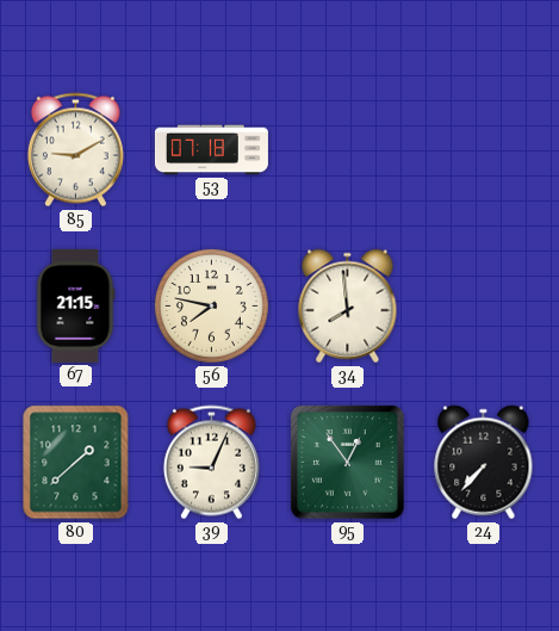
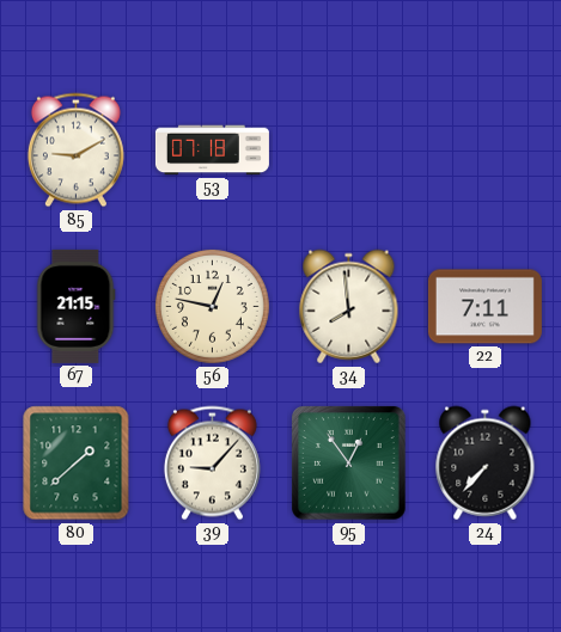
56: 7:47 -> 12:47
22: none -> 7:11
39: 9:04 -> 9:07
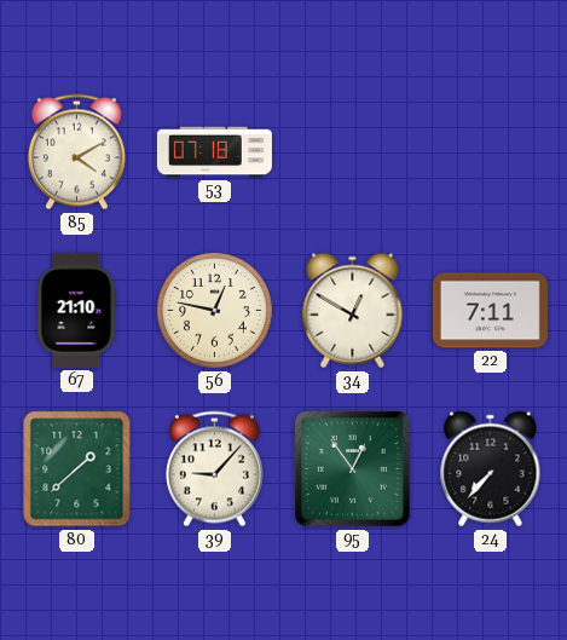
85: 9:10 -> 4:10
67: 21:15 -> 21:10
34: 7:59 -> 12:50
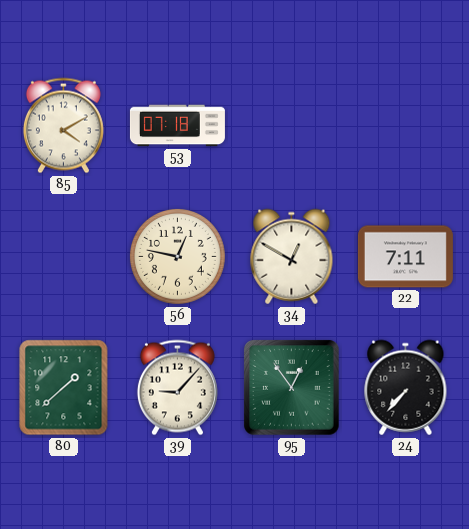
67: 21:10 -> none
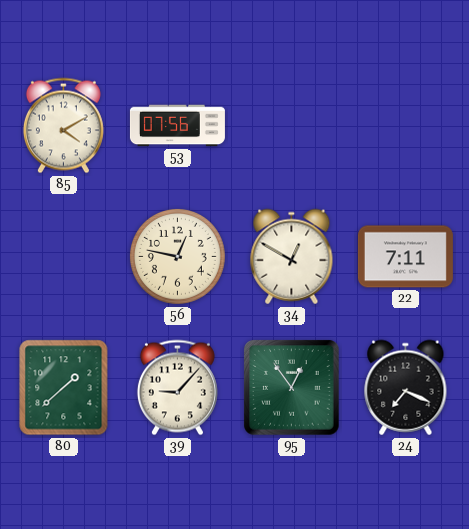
53: 07:18 -> 07:56
24: 7:37 -> 7:19
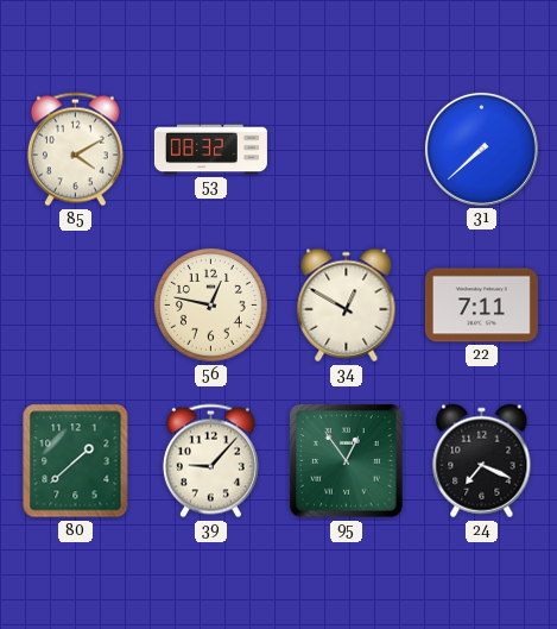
53: 07:56 -> 08:32
31: none -> 7:38
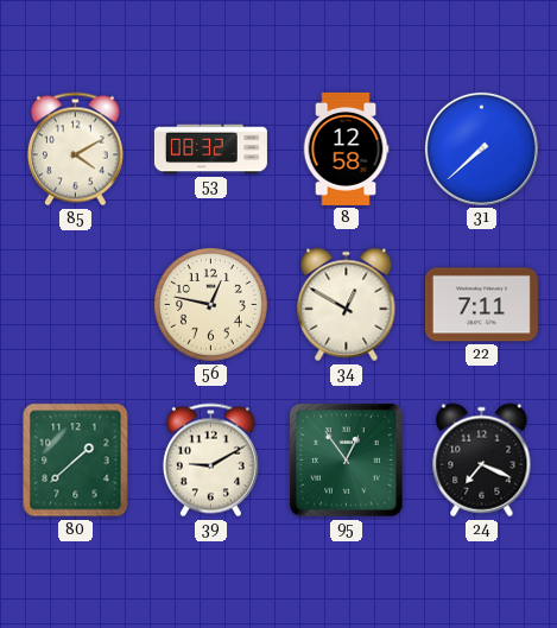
8: none -> 12:58
39: 9:07 -> 9:10
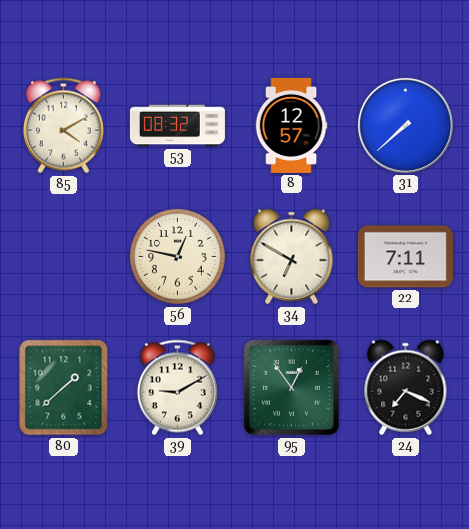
8: 12:58 -> 12:57
34: 12:50 -> 6:50
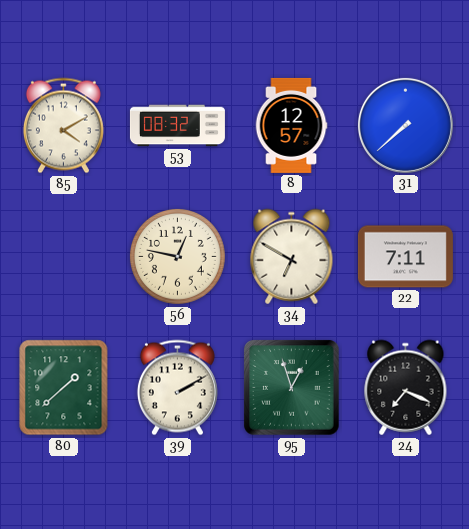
39: 9:10 -> 2:10
95: 12:54 -> 12:57
